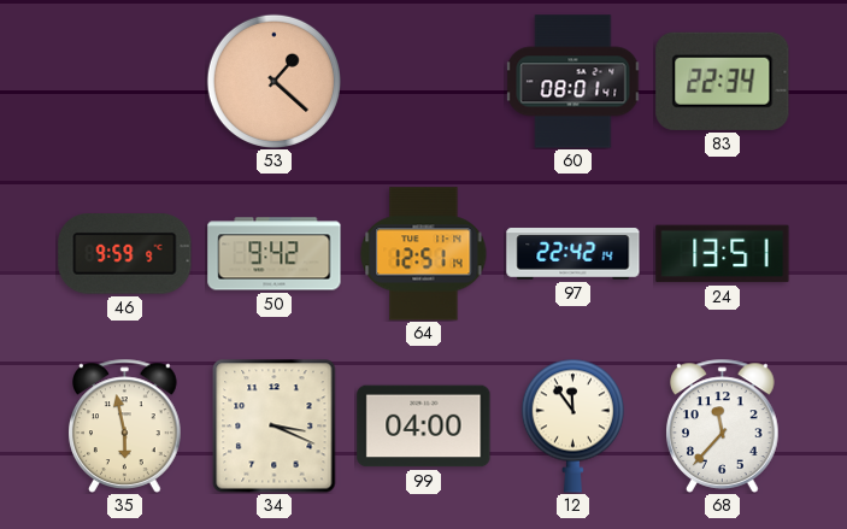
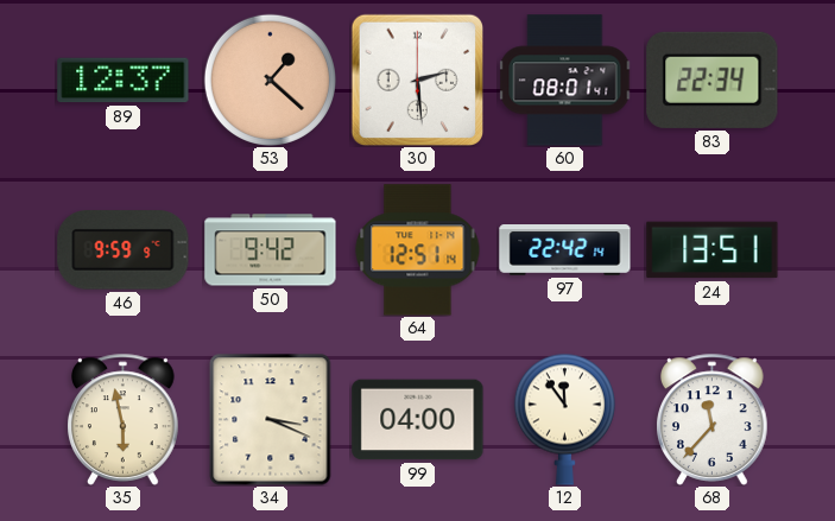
89: none -> 12:37
30: none -> 2:29
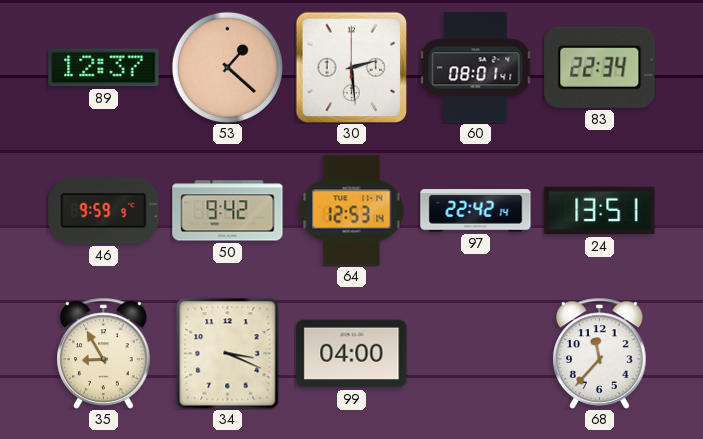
64: 12:51 -> 12:53
35: 5:58 -> 8:55
12: 11:54 -> none
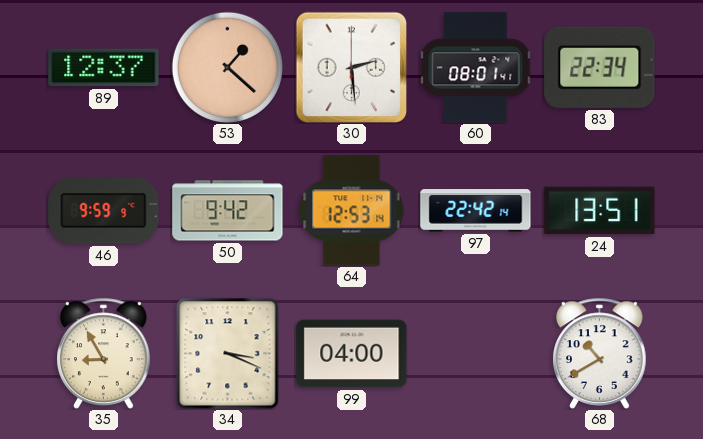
68: 11:37 -> 10:40
